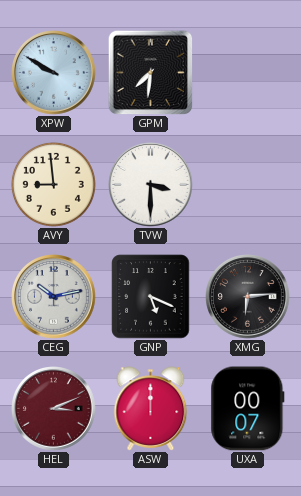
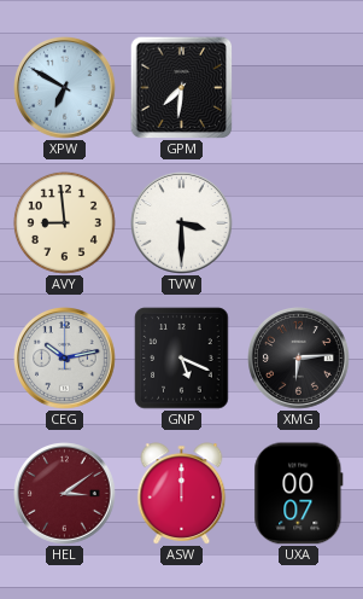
XPW: 9:50 -> 6:50
HEL: 3:11 -> 3:09
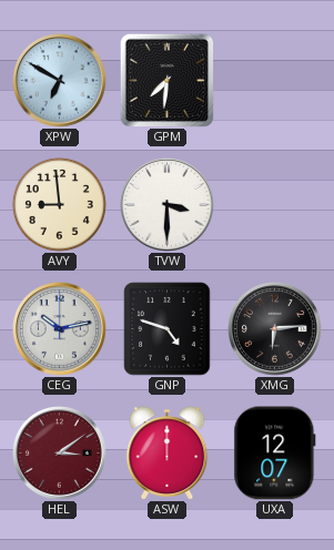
GNP: 5:19 -> 4:48
UXA: 00:07 -> 12:07
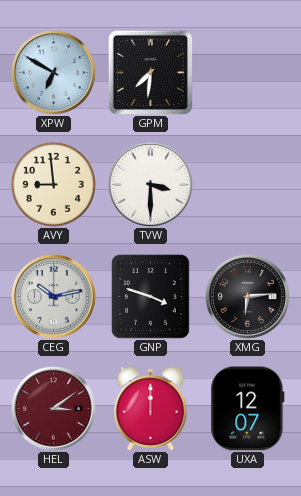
GNP: 4:48 -> 3:48
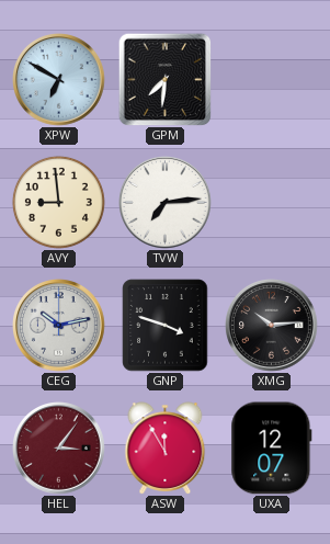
TVW: 3:30 -> 7:14
XMG: 6:14 -> 10:14
HEL: 3:09 -> 3:06
ASW: 12:00 -> 11:55
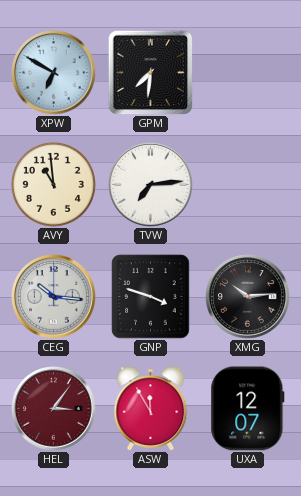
AVY: 8:59 -> 10:59
CEG: 10:13 -> 10:16
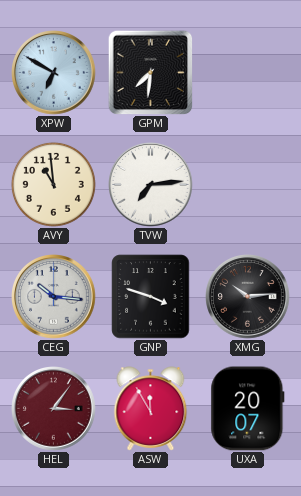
UXA: 12:07 -> 20:07
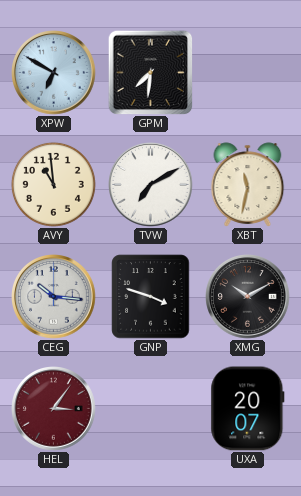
TVW: 7:14 -> 7:10
XBT: none -> 11:32
XMG: 10:14 -> 10:10
ASW: 11:55 -> none
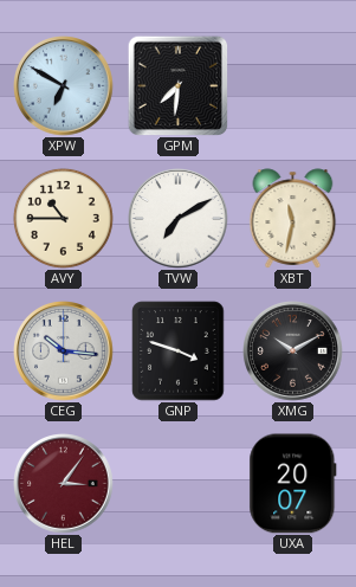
AVY: 10:59 -> 10:45
